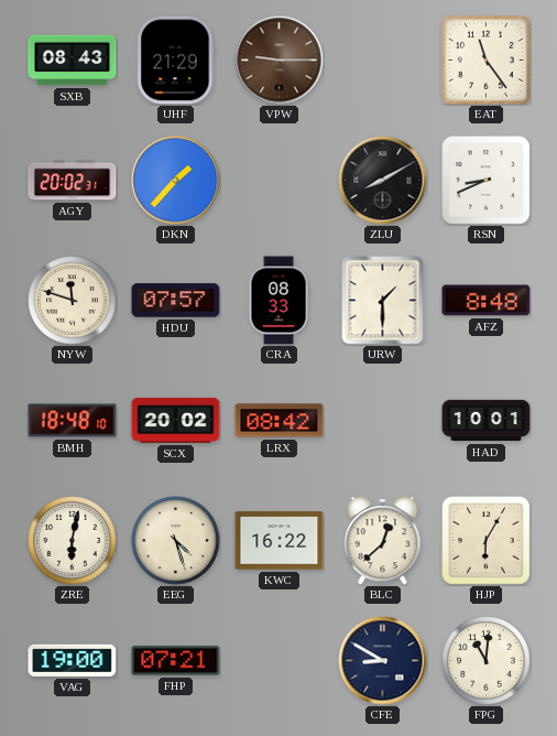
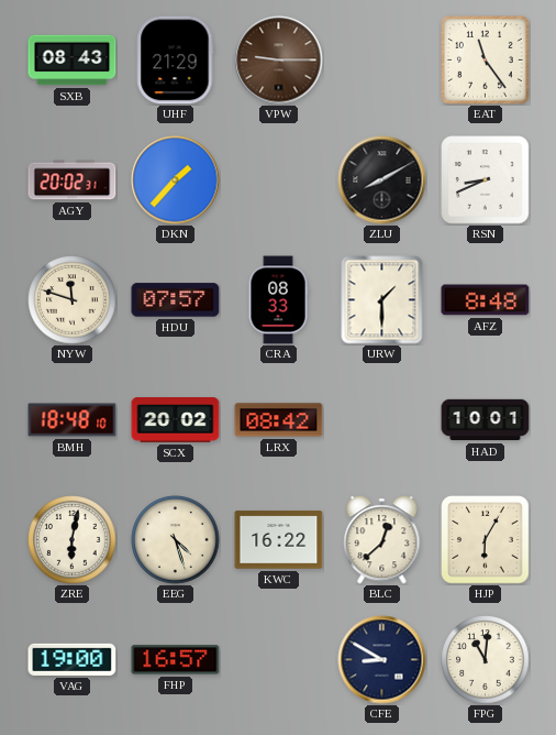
FHP: 07:21 -> 16:57
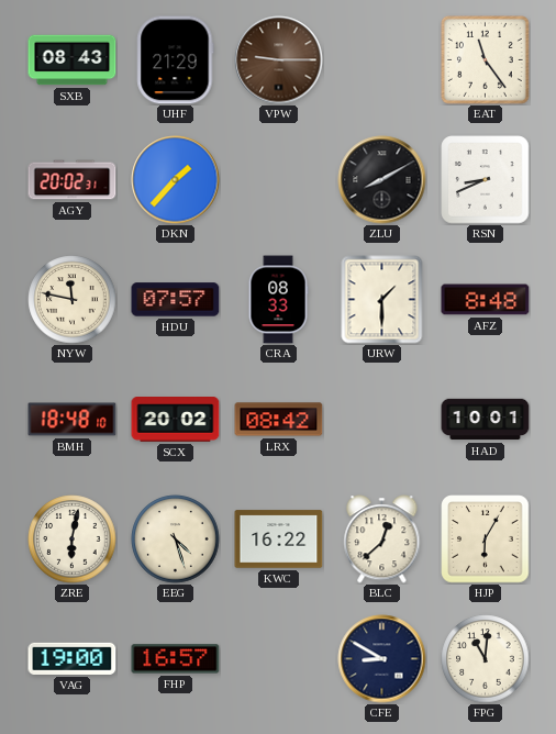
NYW: 11:48 -> 11:47
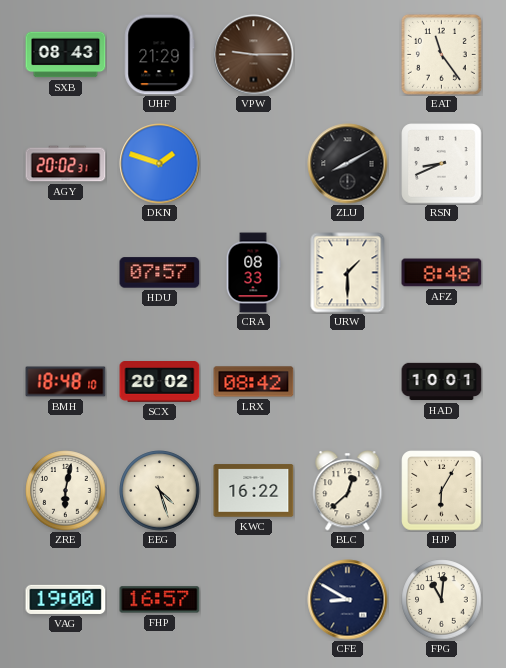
DKN: 1:37 -> 1:48
NYW: 11:47 -> none
